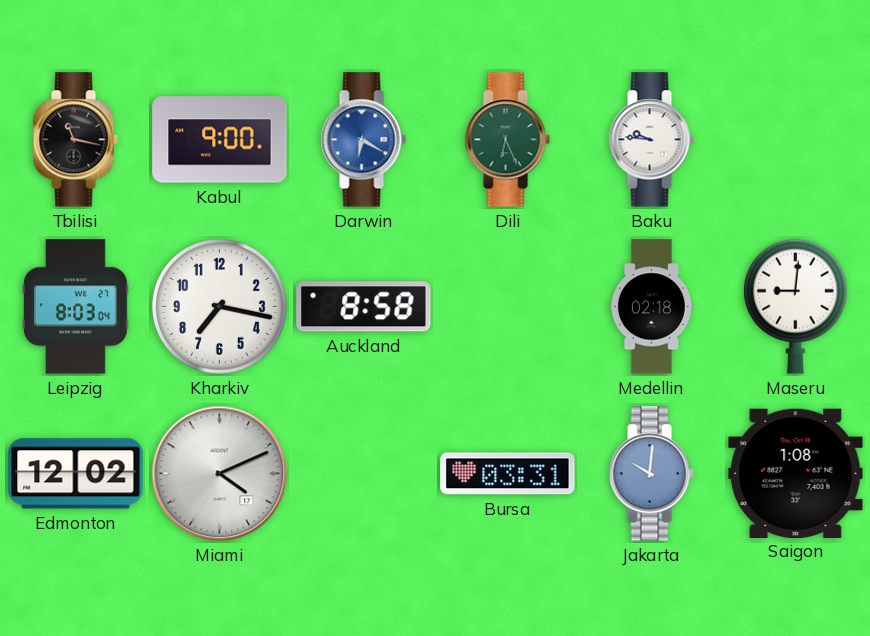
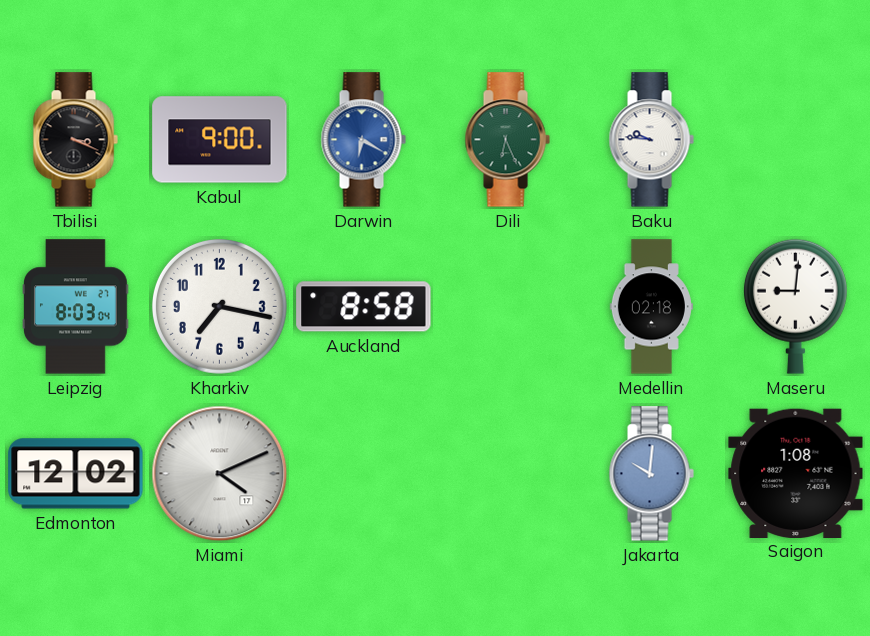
Tbilisi: 11:17 -> 3:19
Bursa: 03:31 -> none
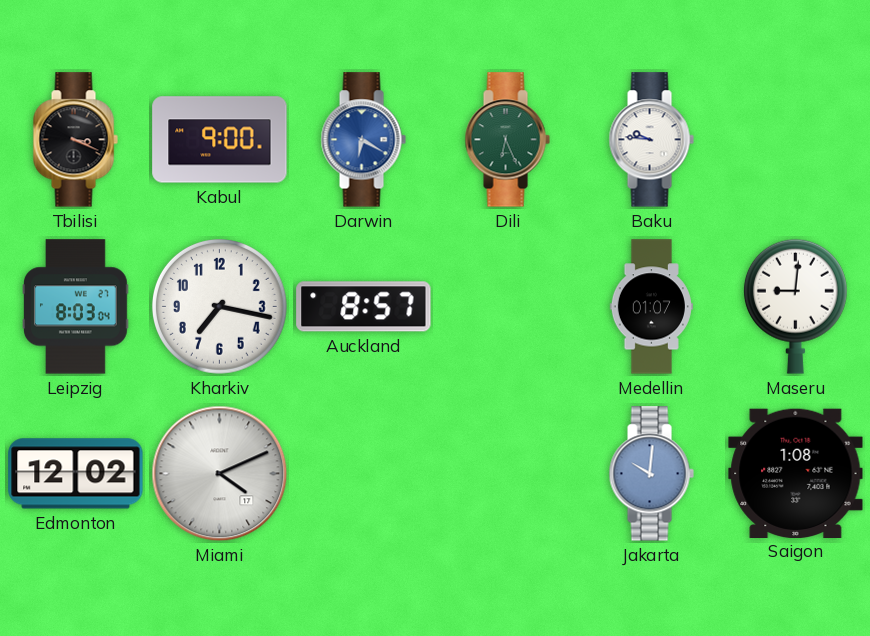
Auckland: 8:58 -> 8:57
Medellin: 02:18 -> 01:07
